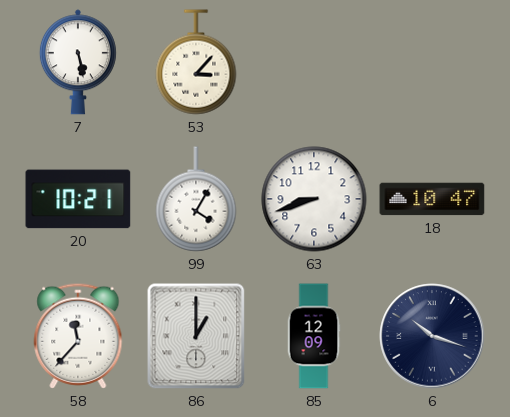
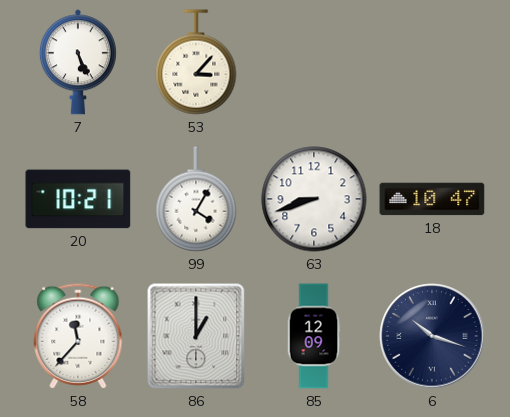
7: 5:28 -> 5:26
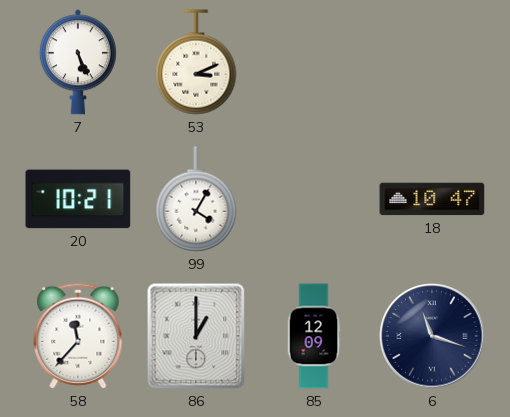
53: 3:07 -> 3:11
63: 8:42 -> none
6: 10:18 -> 11:18
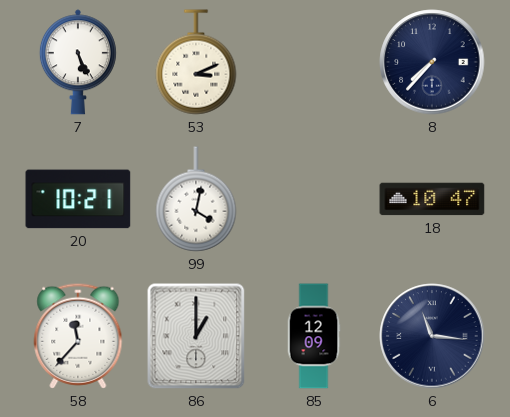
8: none -> 7:37
99: 4:05 -> 4:02
6: 11:18 -> 11:16
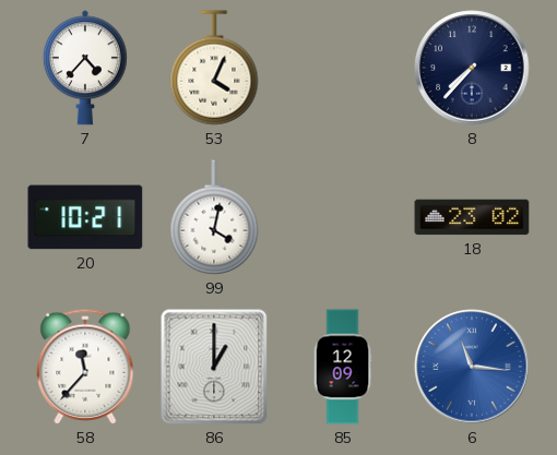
7: 5:26 -> 4:37
53: 3:11 -> 4:04
18: 10:47 -> 23:02
6 dial: navy -> blue
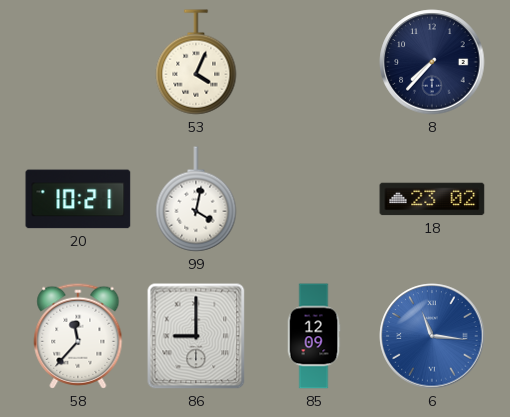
7: 4:37 -> none
86: 1:00 -> 9:00
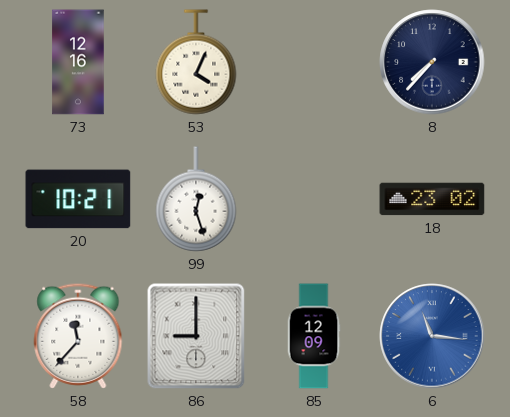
73: none -> 12:16
99: 4:02 -> 12:27
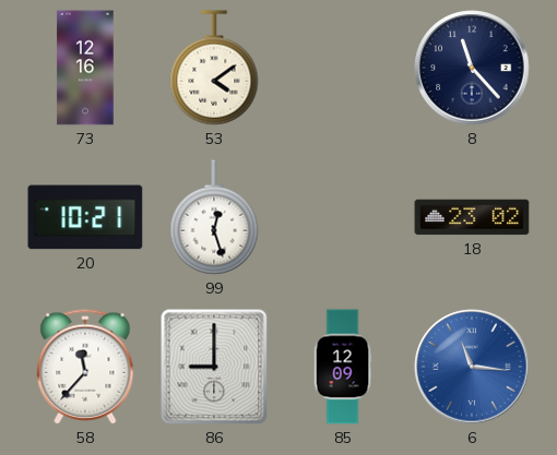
53: 4:04 -> 4:09
8: 7:37 -> 11:23
